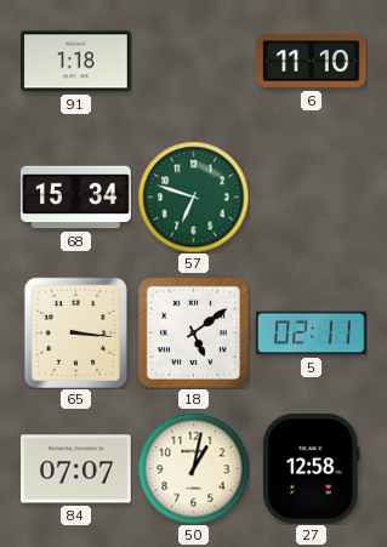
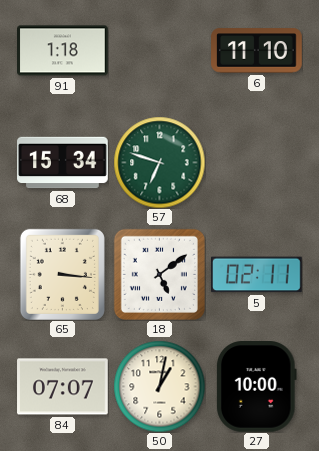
27: 12:58 -> 10:00
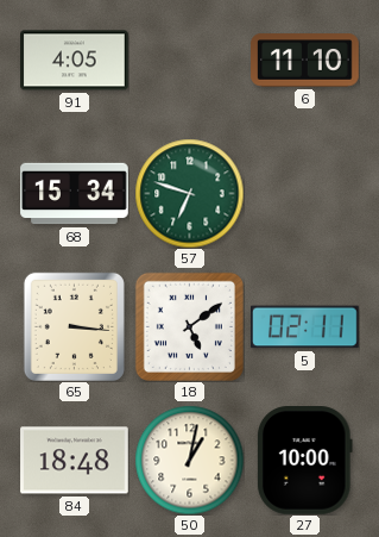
91: 1:18 -> 4:05
84: 07:07 -> 18:48
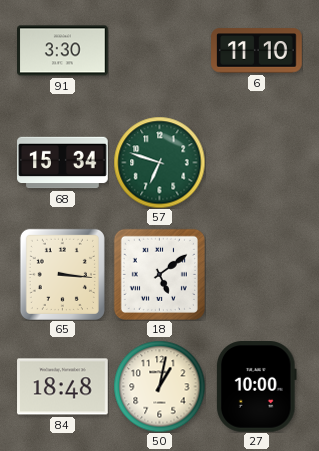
91: 4:05 -> 3:30
5: 02:11 -> none
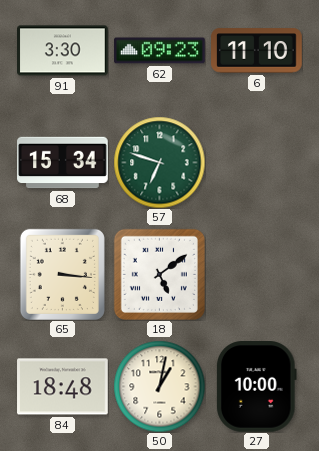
62: none -> 09:23
